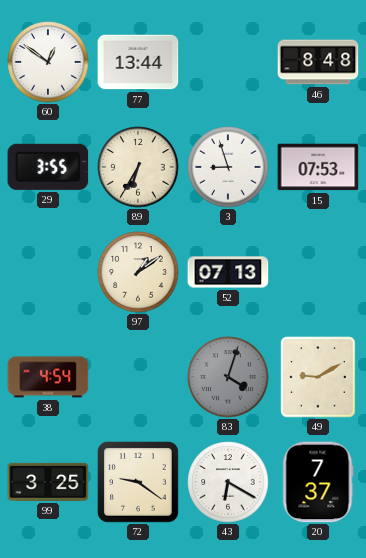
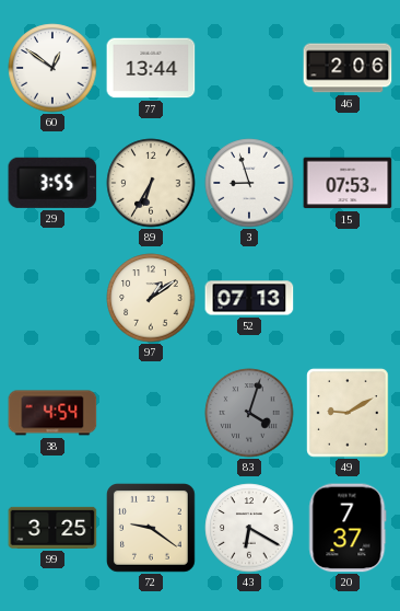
46: 8:48 -> 2:06
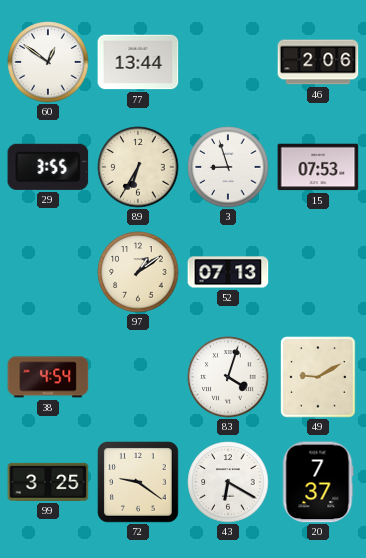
83 dial: grey -> white
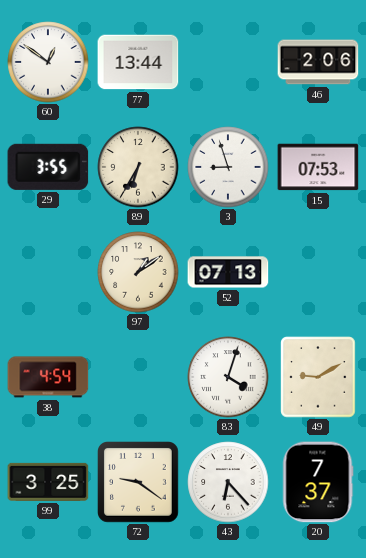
43: 6:20 -> 6:23
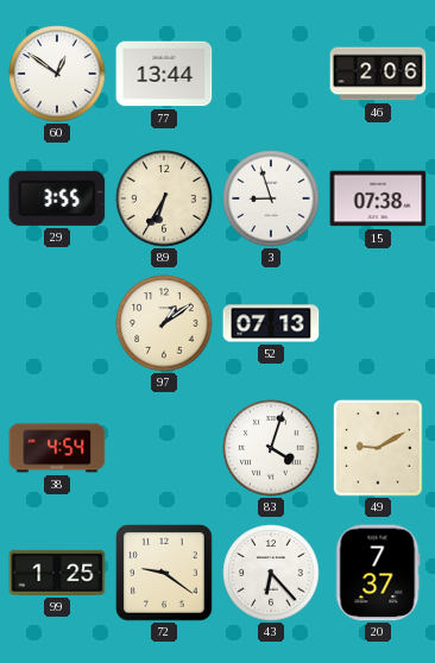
15: 07:53 -> 07:38
99: 3:25 -> 1:25
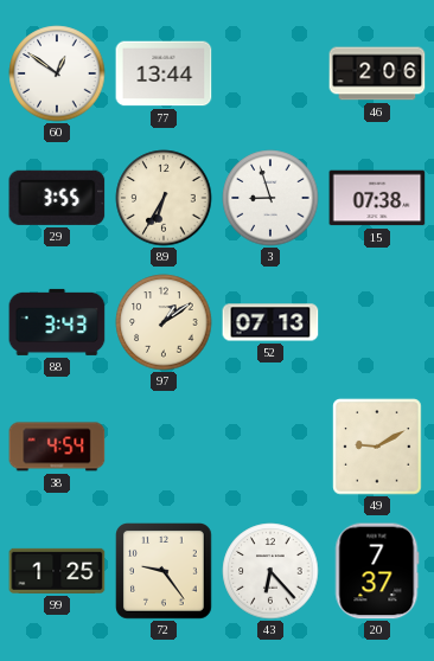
88: none -> 3:43
83: 4:03 -> none
72: 9:21 -> 9:24
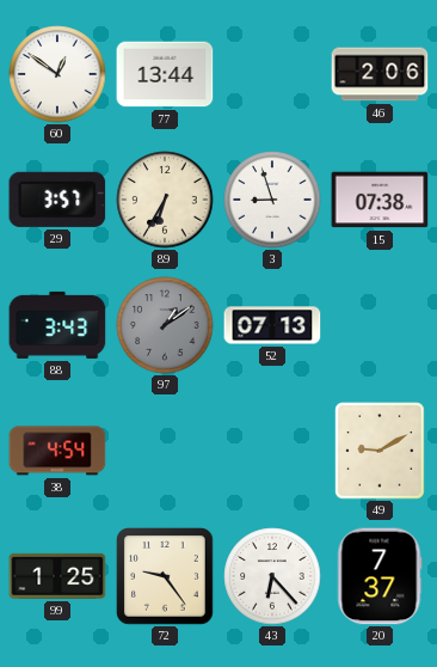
29: 3:55 -> 3:57
97 dial: cream -> grey
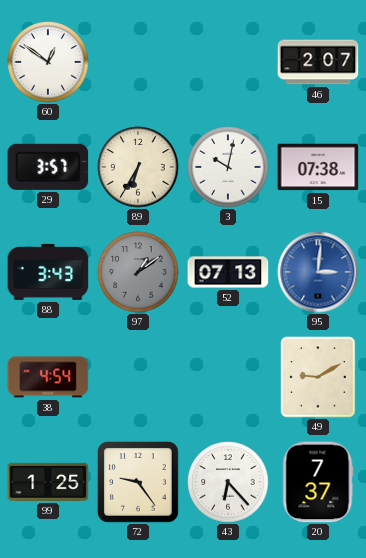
77: 13:44 -> none
46: 2:06 -> 2:07
3: 8:57 -> 10:02
95: none -> 3:01
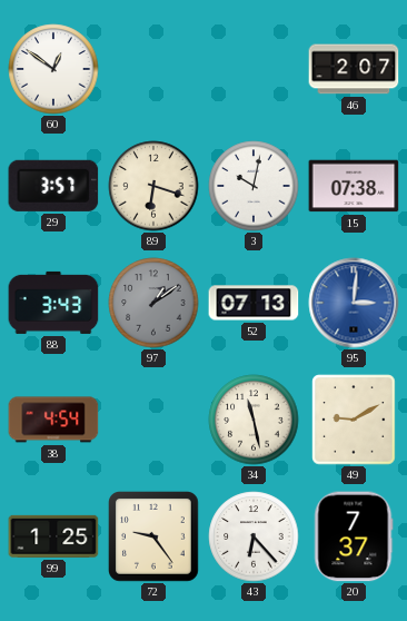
89: 6:35 -> 6:18
34: none -> 11:28
